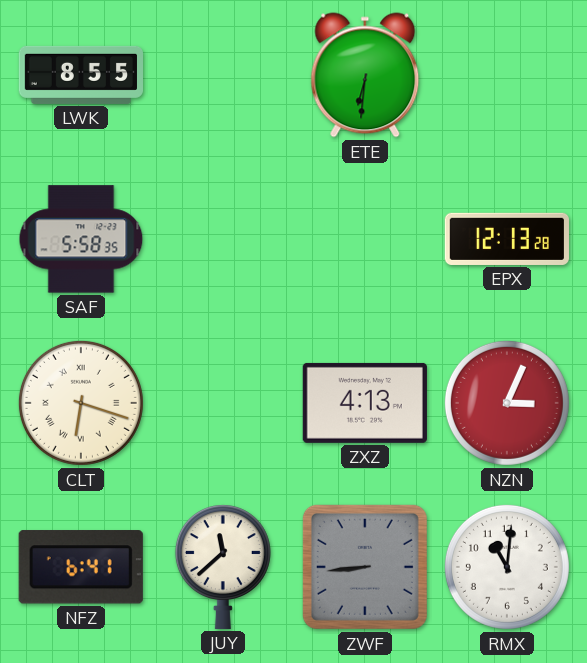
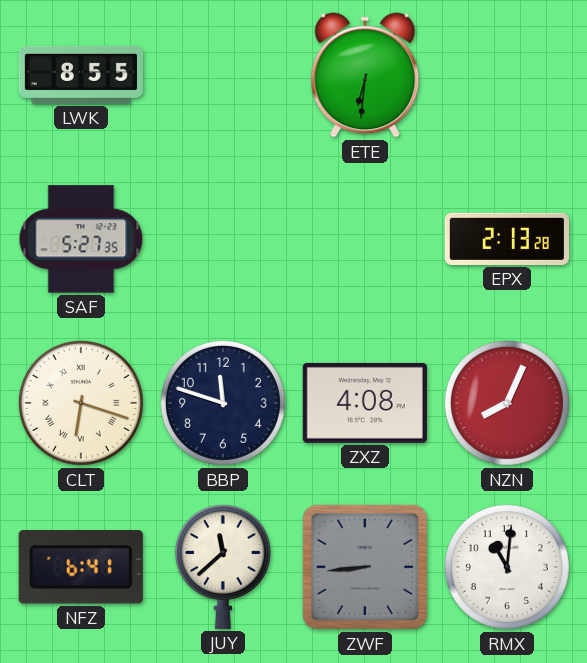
SAF: 5:58 -> 5:27
EPX: 12:13 -> 2:13
BBP: none -> 11:48
ZXZ: 4:13 -> 4:08
NZN: 3:04 -> 8:04
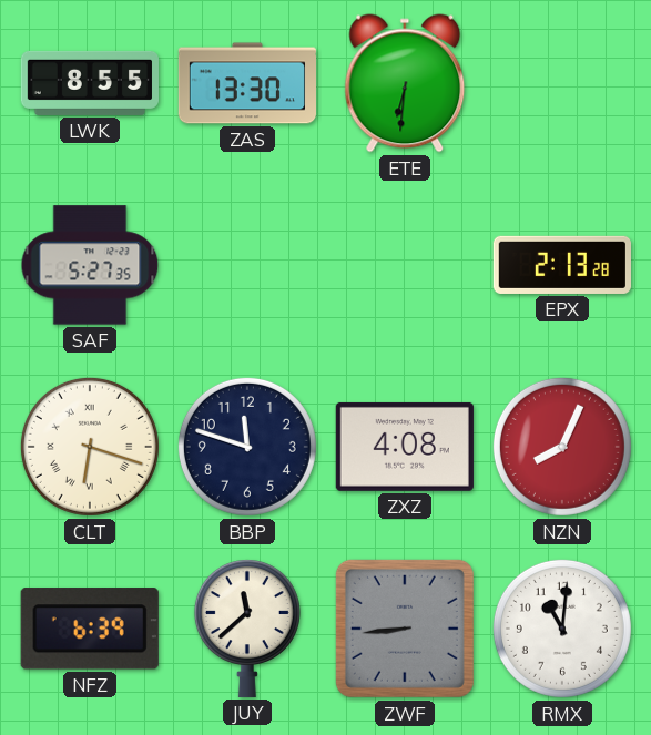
ZAS: none -> 13:30
NFZ: 6:41 -> 6:39
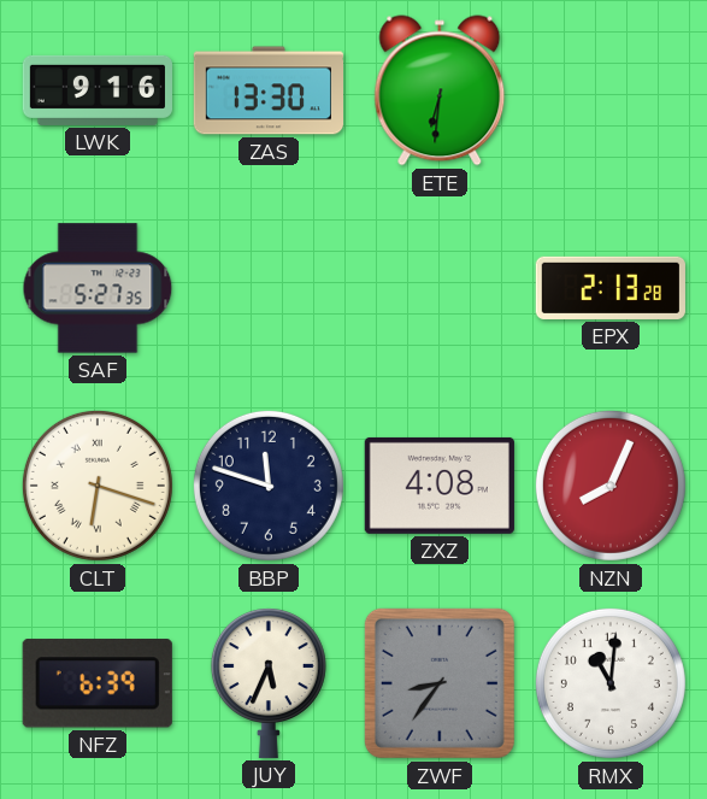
LWK: 8:55 -> 9:16
JUY: 11:38 -> 5:34
ZWF: 8:44 -> 8:36
